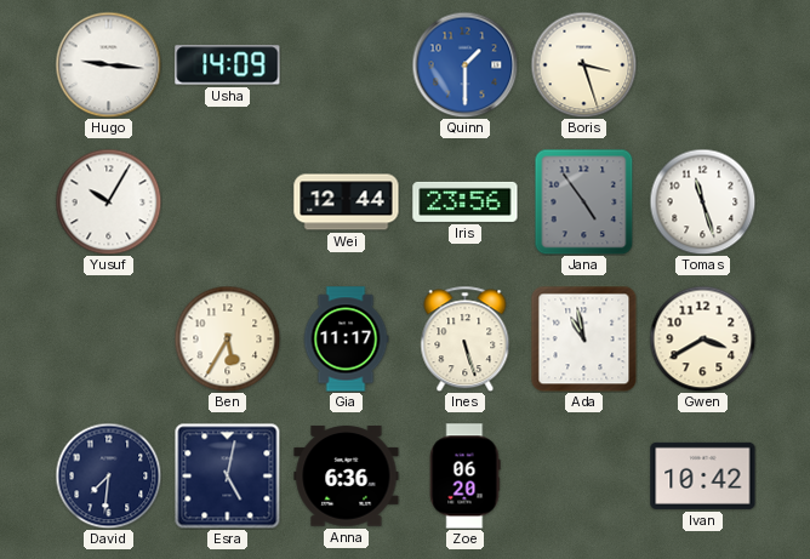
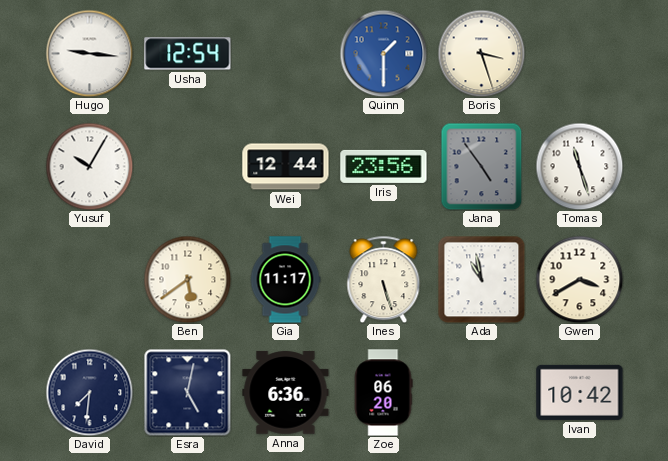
Usha: 14:09 -> 12:54
Ben: 5:35 -> 5:39
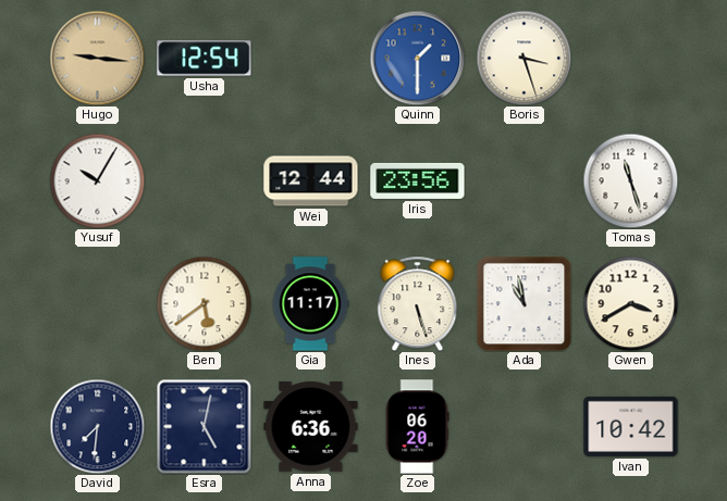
Hugo dial: white -> champagne
Jana: 4:54 -> none
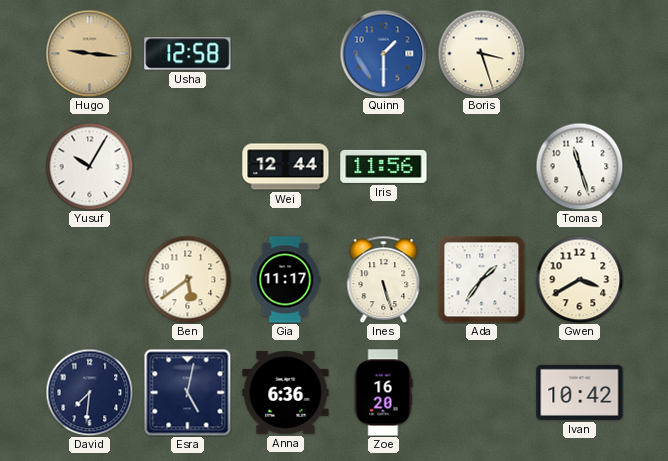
Usha: 12:54 -> 12:58
Iris: 23:56 -> 11:56
Ada: 10:58 -> 1:36
Zoe: 06:20 -> 16:20
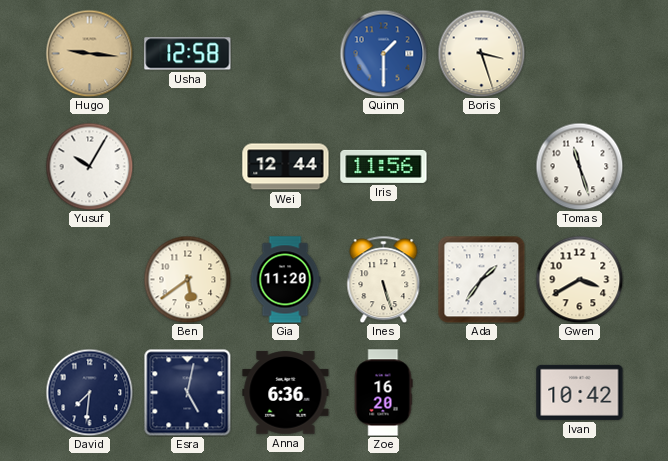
Gia: 11:17 -> 11:20
